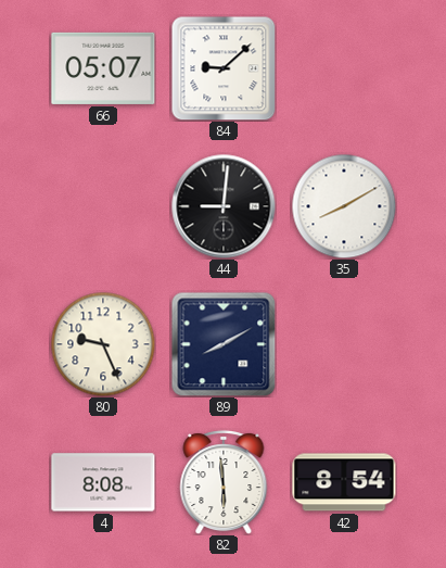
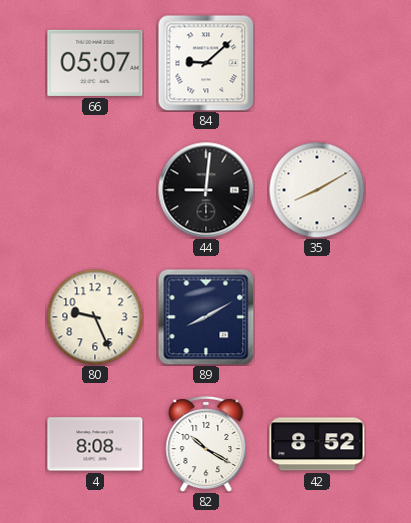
82: 5:59 -> 10:20
42: 8:54 -> 8:52
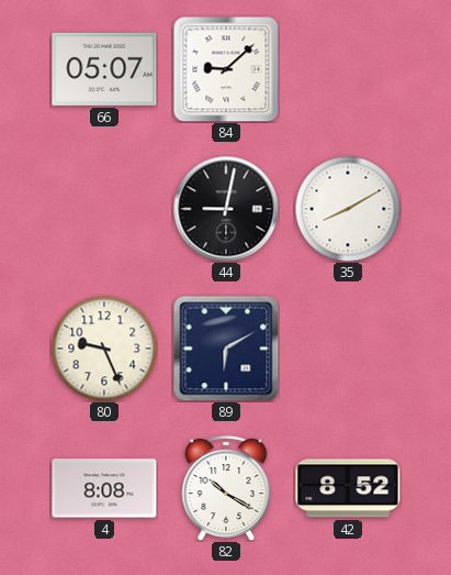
44: 9:01 -> 9:02
89: 8:10 -> 6:10
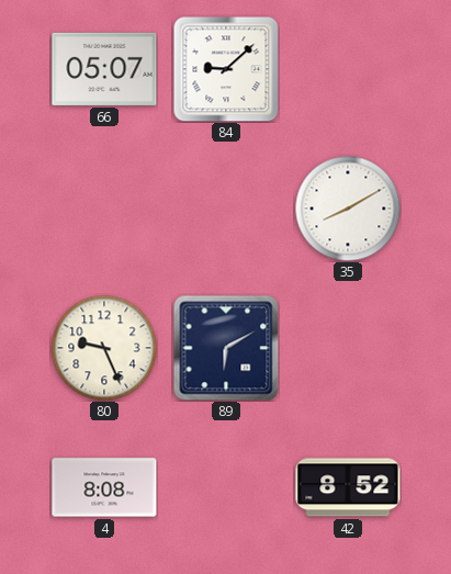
44: 9:02 -> none
82: 10:20 -> none
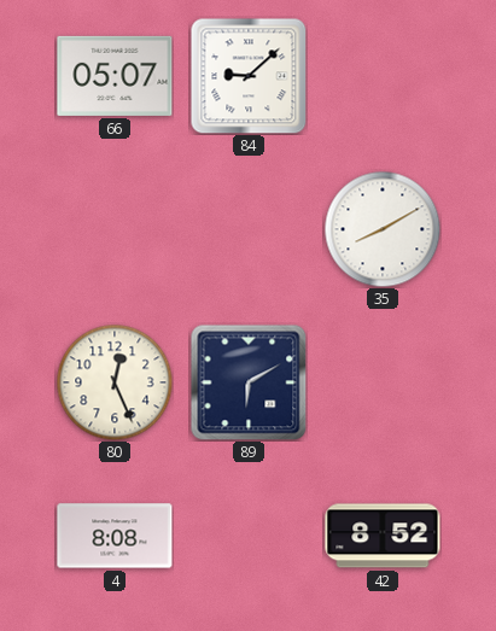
80: 9:26 -> 12:26
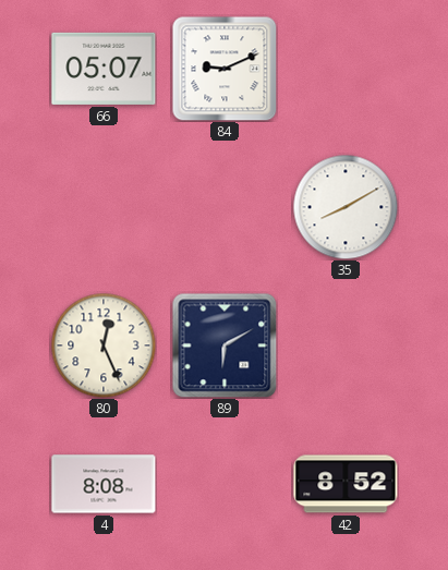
84: 9:08 -> 9:11
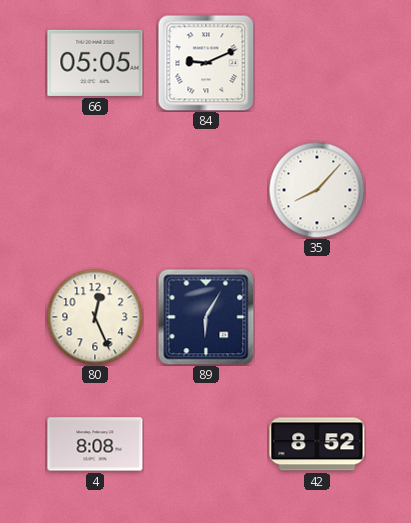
66: 05:07 -> 05:05
35: 8:10 -> 8:07
89: 6:10 -> 6:05
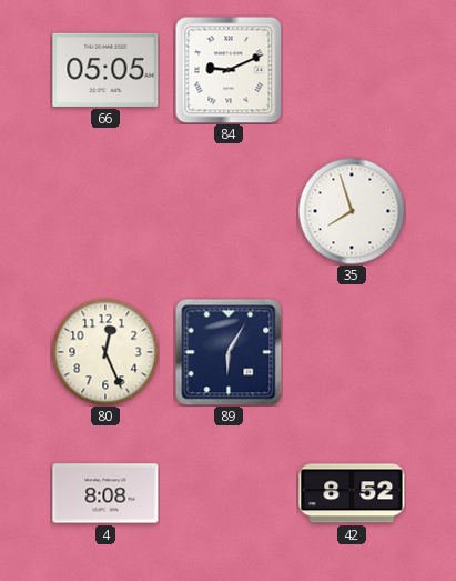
35: 8:07 -> 7:57
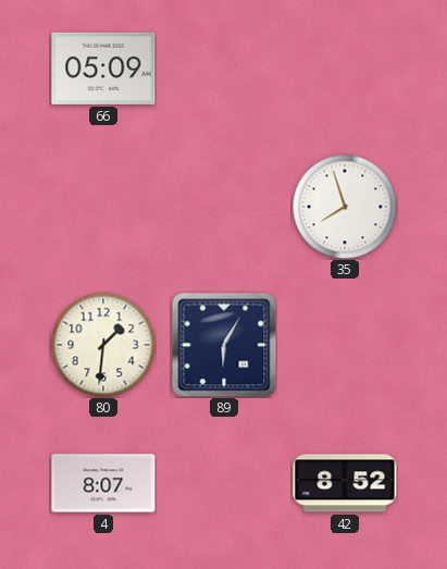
66: 05:05 -> 05:09
84: 9:11 -> none
80: 12:26 -> 1:31
4: 8:08 -> 8:07
